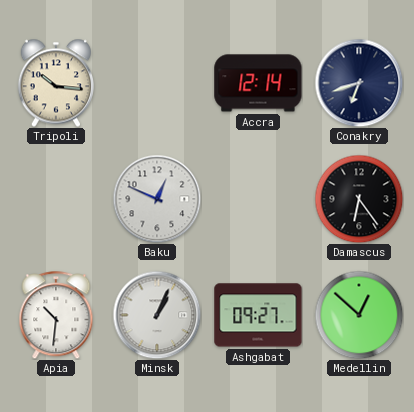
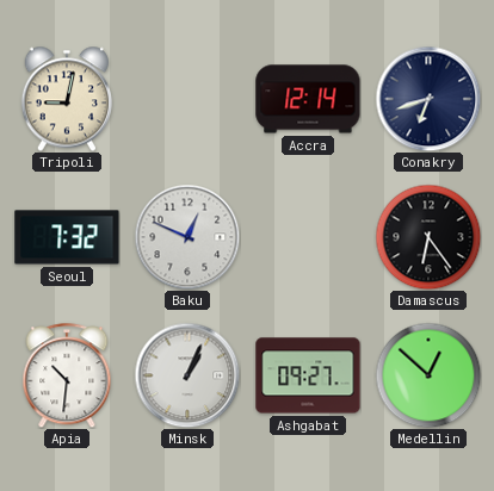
Tripoli: 10:16 -> 9:02
Seoul: none -> 7:32
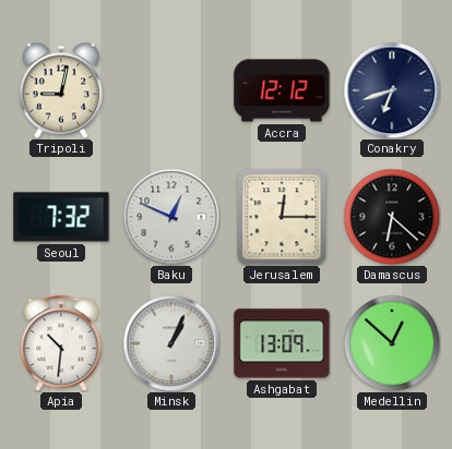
Accra: 12:14 -> 12:12
Jerusalem: none -> 12:15
Damascus: 6:24 -> 6:22
Ashgabat: 09:27 -> 13:09
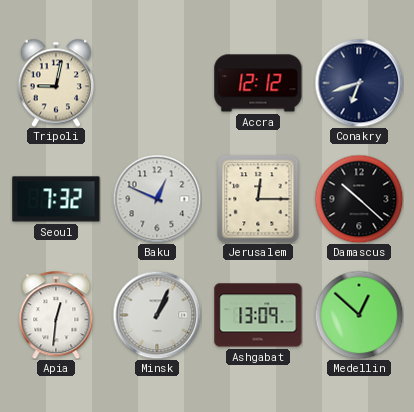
Damascus: 6:22 -> 10:22
Apia: 10:31 -> 12:31
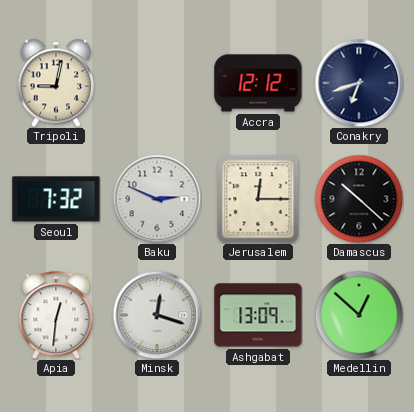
Baku: 12:49 -> 2:49
Minsk: 1:04 -> 12:18
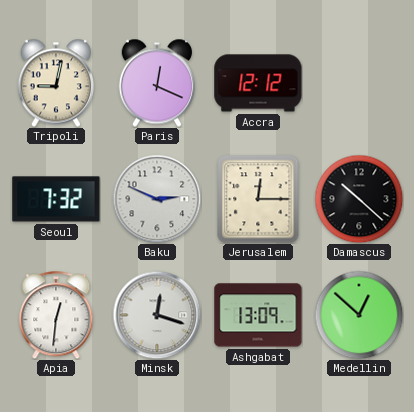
Paris: none -> 12:19
Conakry: 6:42 -> none
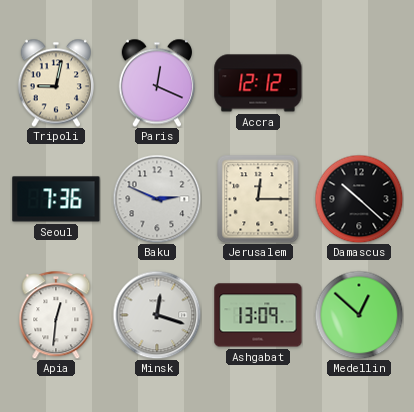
Seoul: 7:32 -> 7:36
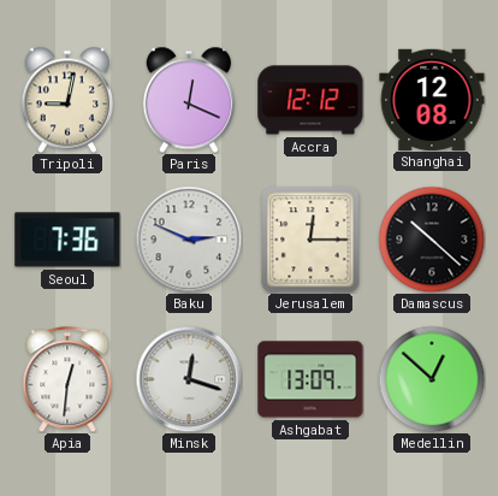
Shanghai: none -> 12:08
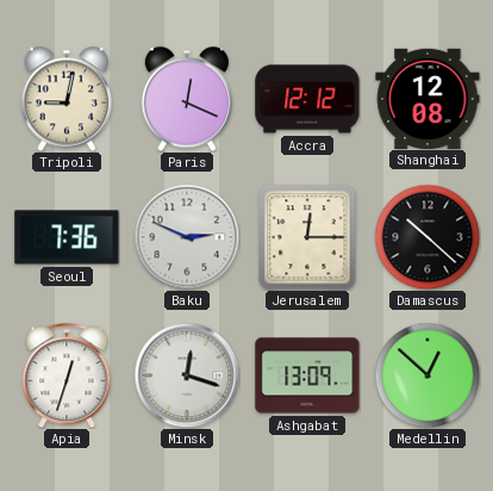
Apia: 12:31 -> 12:33
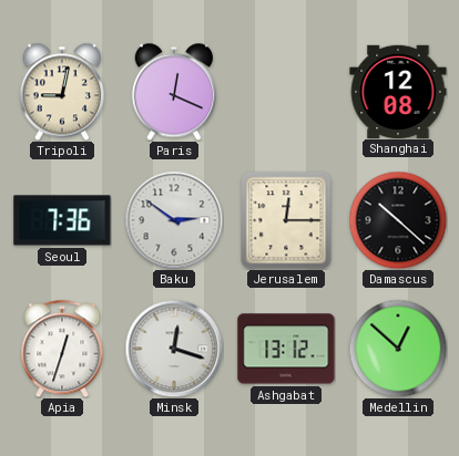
Accra: 12:12 -> none
Baku: 2:49 -> 2:51
Ashgabat: 13:09 -> 13:12
